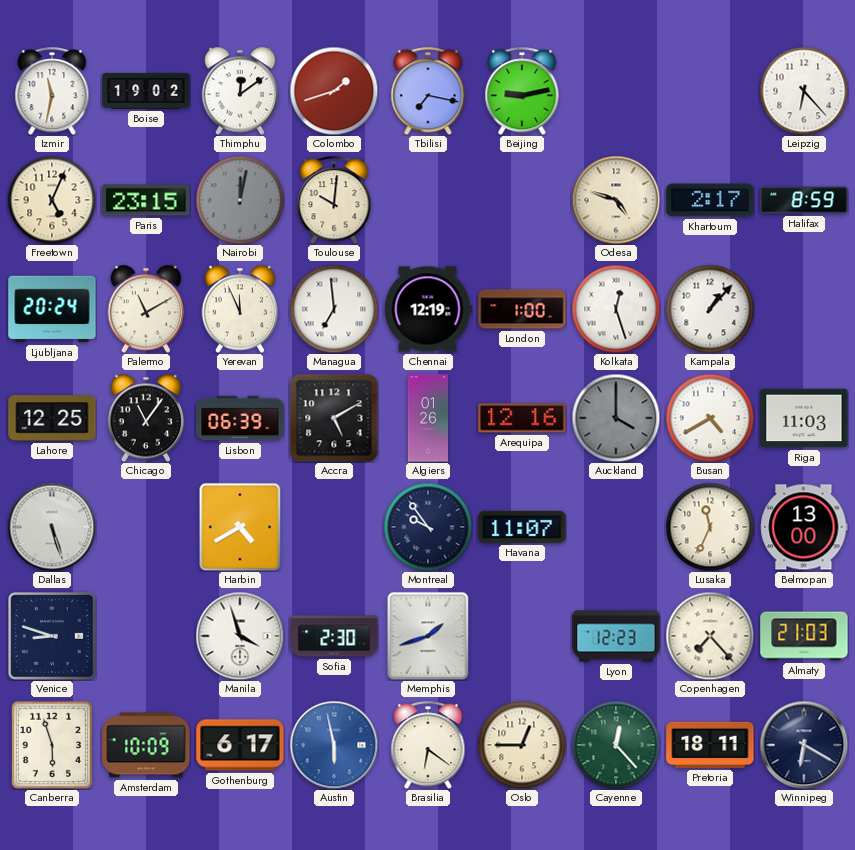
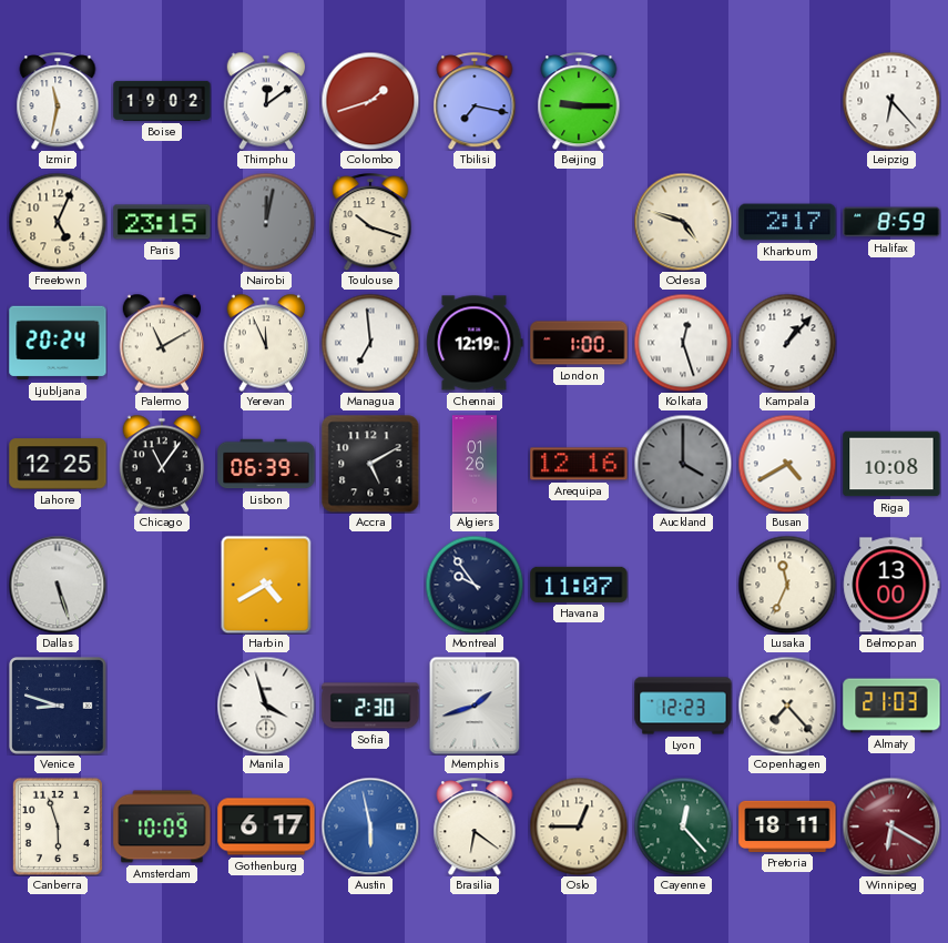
Beijing: 9:13 -> 9:15
Toulouse: 10:01 -> 10:18
Riga: 11:03 -> 10:08
Winnipeg dial: navy -> burgundy
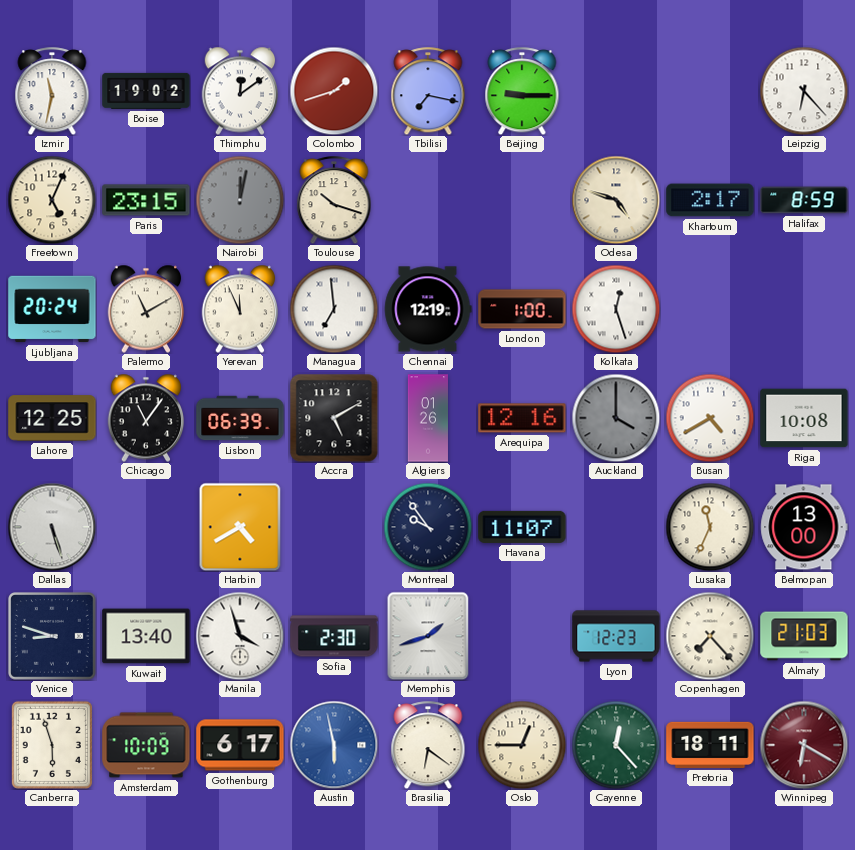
Kampala: 1:07 -> none
Kuwait: none -> 13:40
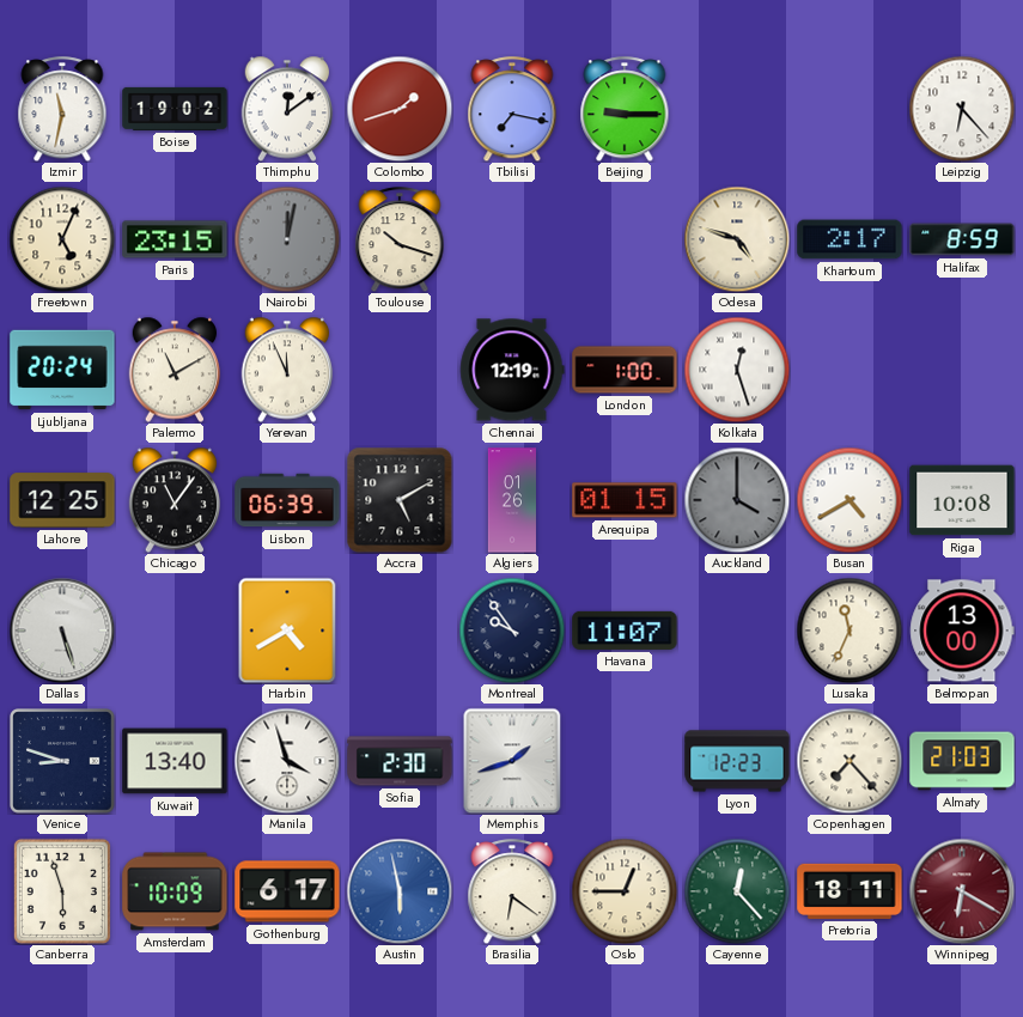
Managua: 6:59 -> none
Arequipa: 12:16 -> 01:15
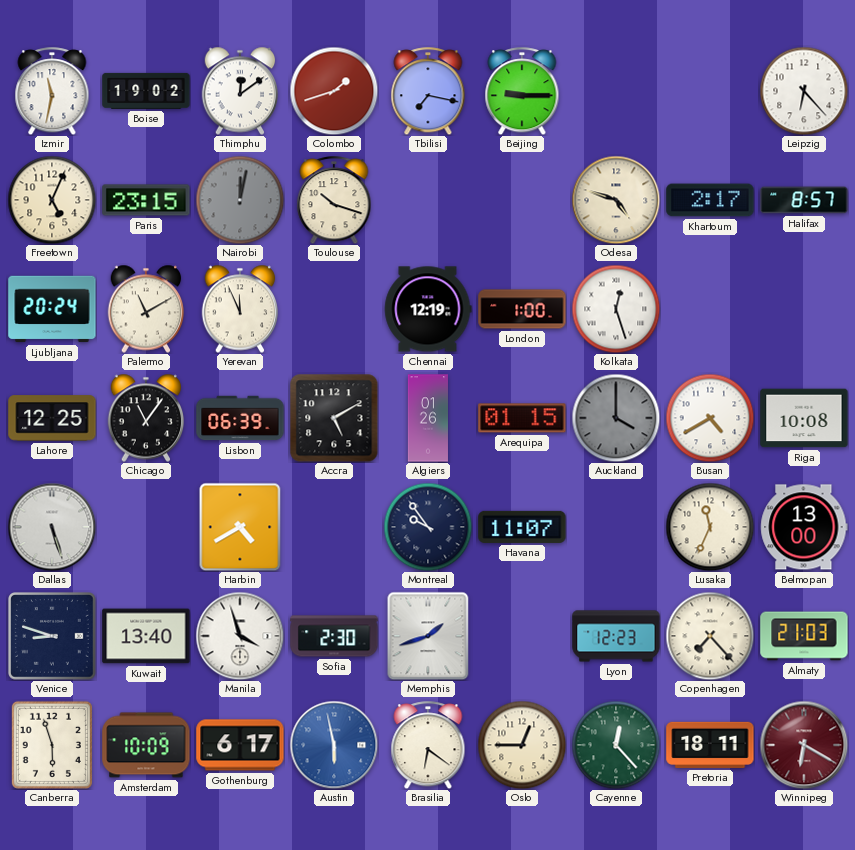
Halifax: 8:59 -> 8:57
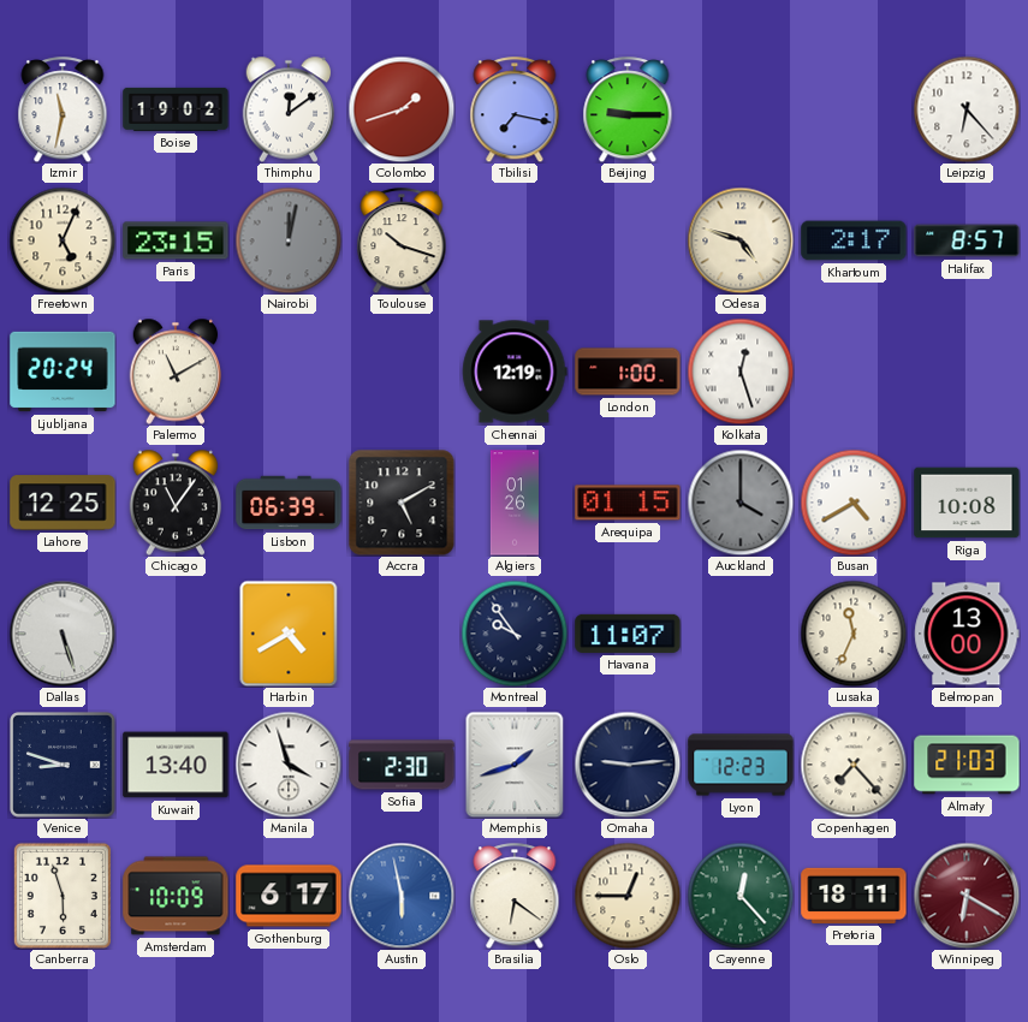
Yerevan: 11:56 -> none
Omaha: none -> 9:14
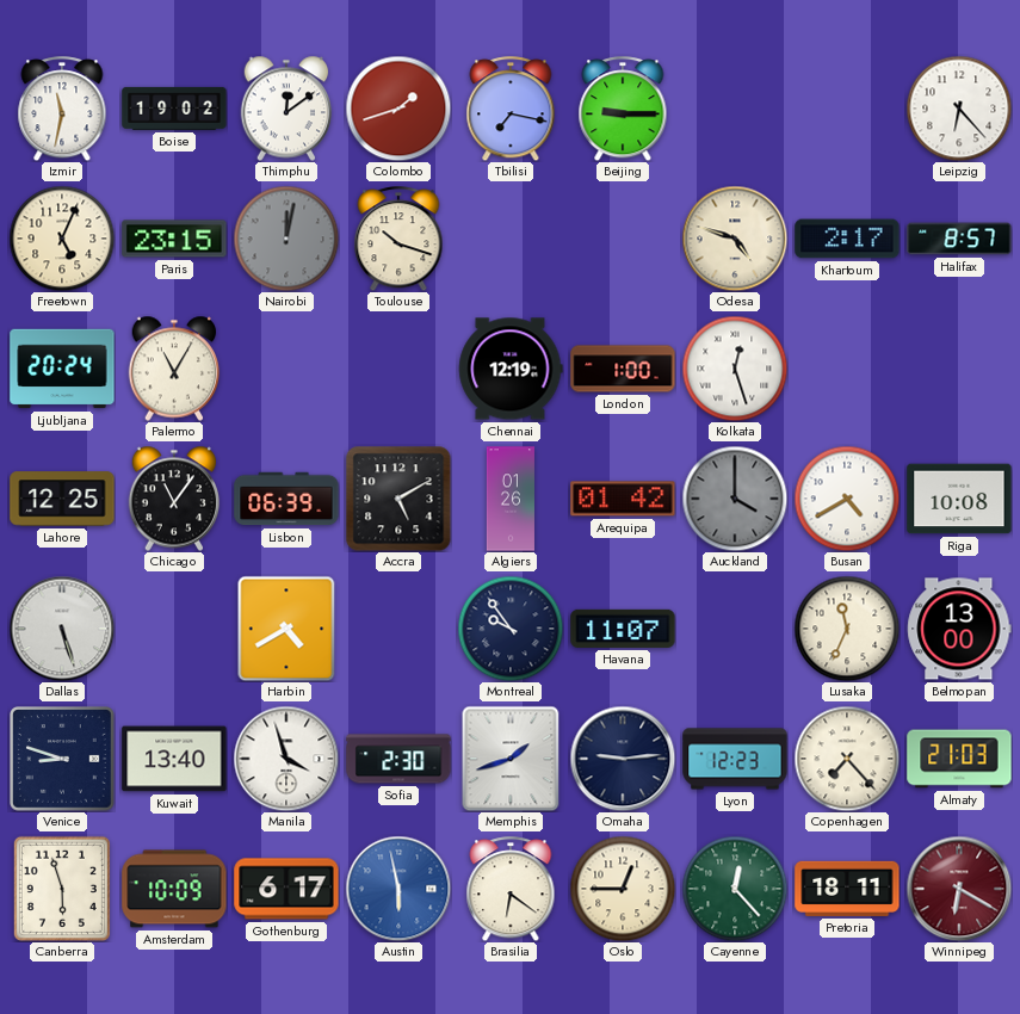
Palermo: 11:10 -> 11:05
Arequipa: 01:15 -> 01:42
